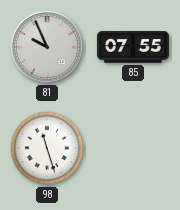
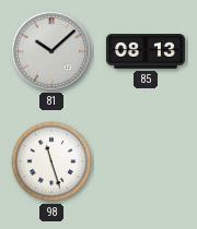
81: 9:56 -> 10:08
85: 07:55 -> 08:13
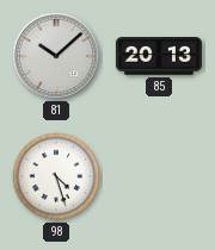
85: 08:13 -> 20:13
98: 11:27 -> 4:27
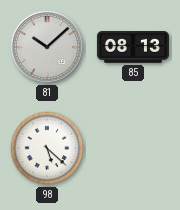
85: 20:13 -> 08:13
98: 4:27 -> 5:22
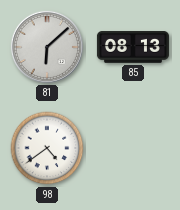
81: 10:08 -> 6:08
98: 5:22 -> 4:39
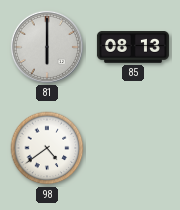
81: 6:08 -> 6:00
